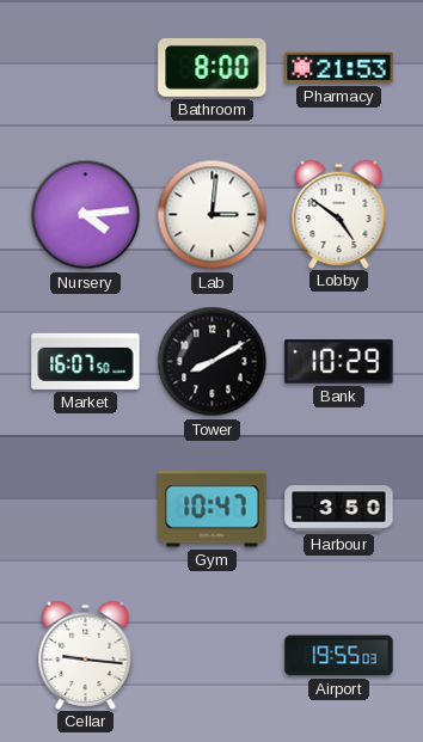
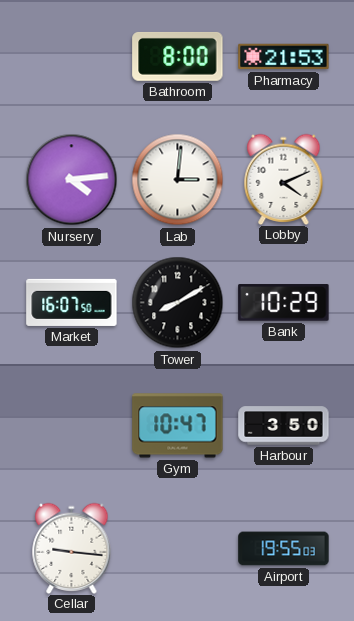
Lobby: 4:51 -> 4:11
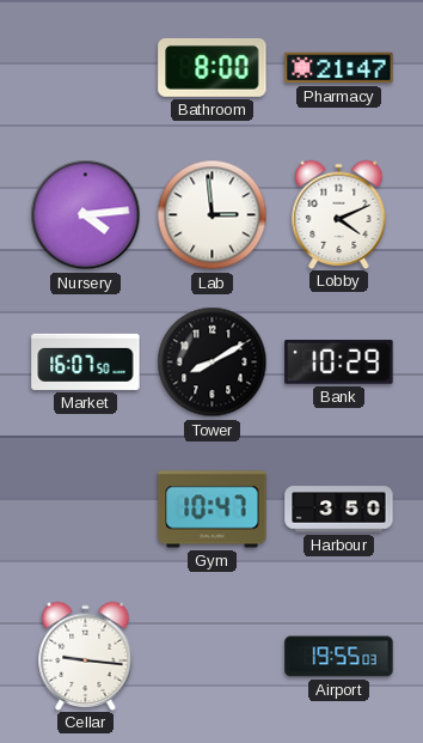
Pharmacy: 21:53 -> 21:47
Lab: 3:01 -> 2:59
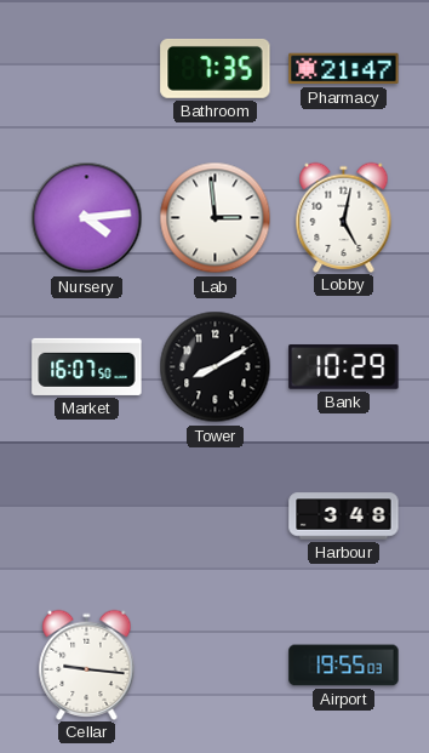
Bathroom: 8:00 -> 7:35
Lobby: 4:11 -> 5:02
Gym: 10:47 -> none
Harbour: 3:50 -> 3:48
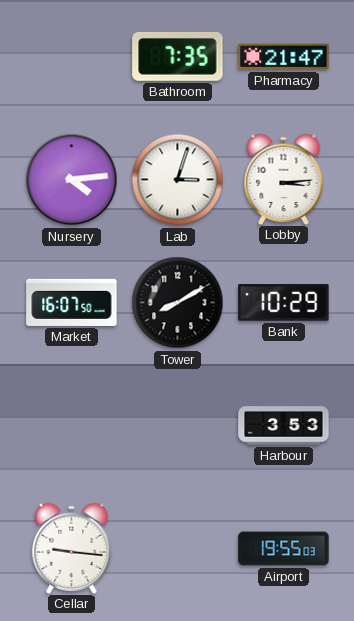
Lab: 2:59 -> 3:03
Lobby: 5:02 -> 3:14
Harbour: 3:48 -> 3:53
